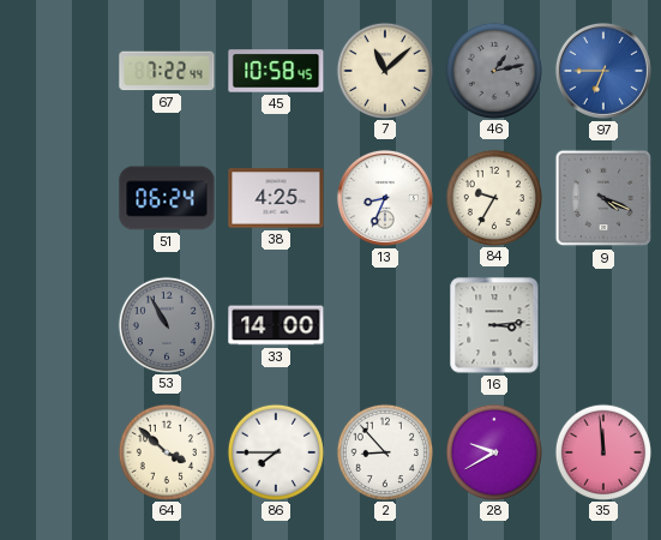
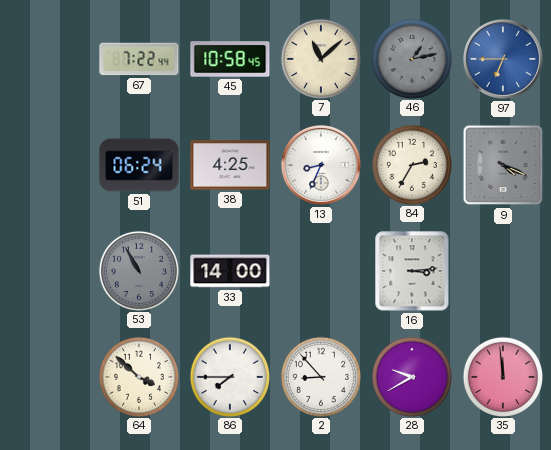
84: 9:35 -> 2:35
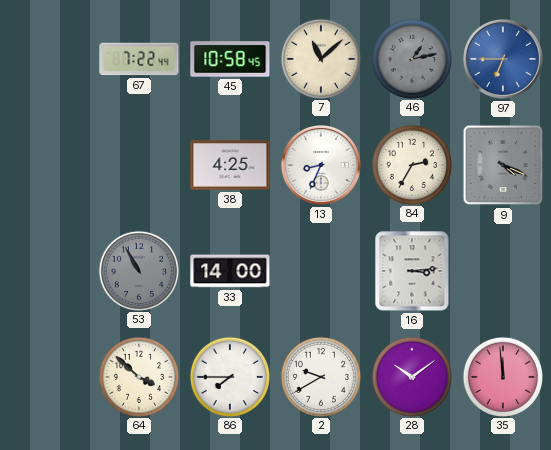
51: 06:24 -> none
2: 8:53 -> 9:40
28: 9:40 -> 10:09
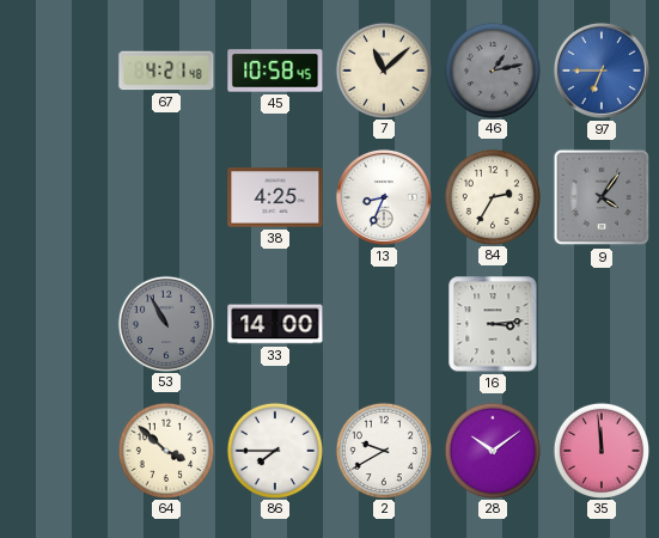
67: 7:22 -> 4:21
9: 4:19 -> 4:06
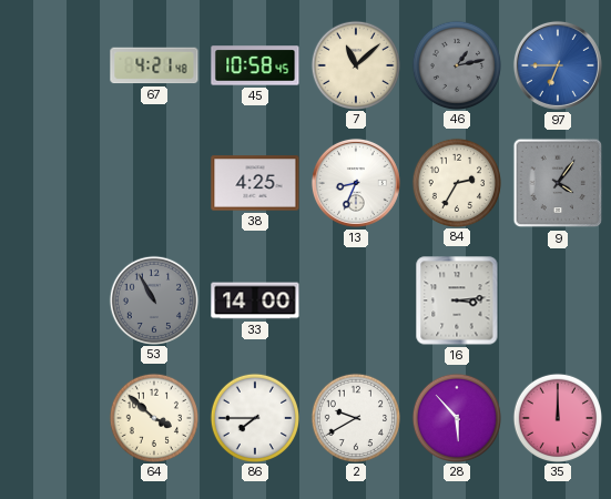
28: 10:09 -> 5:53
35: 11:59 -> 12:00
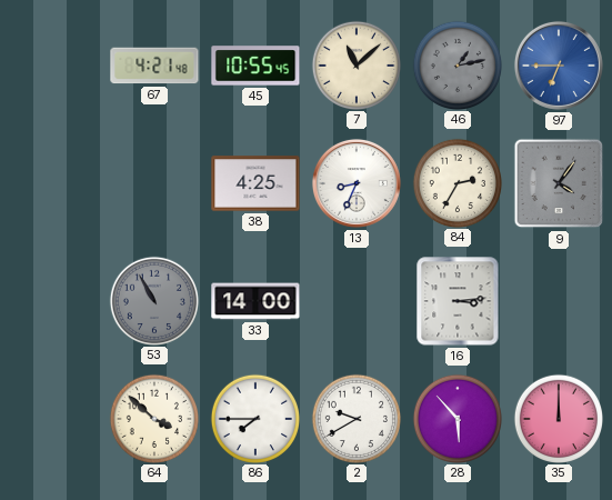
45: 10:58 -> 10:55
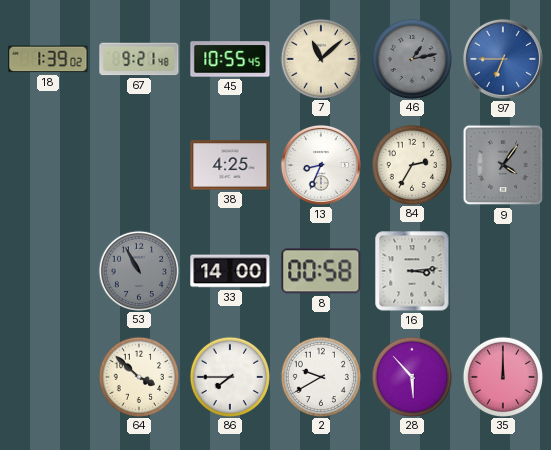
18: none -> 1:39
67: 4:21 -> 9:21
8: none -> 00:58
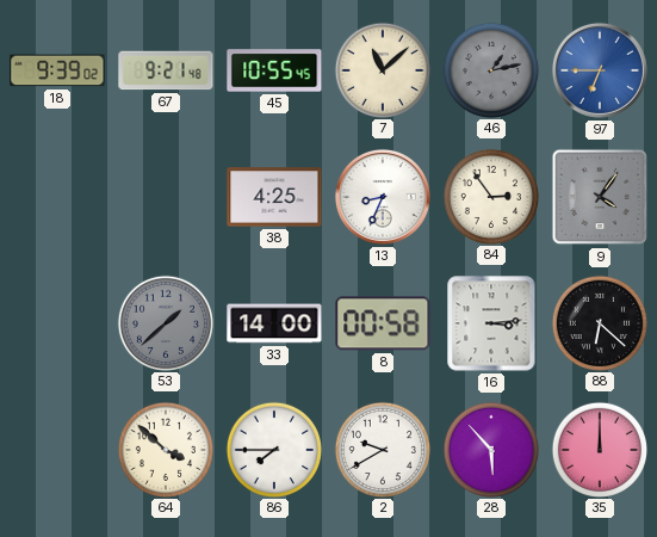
18: 1:39 -> 9:39
84: 2:35 -> 2:54
53: 10:55 -> 1:38
88: none -> 6:22
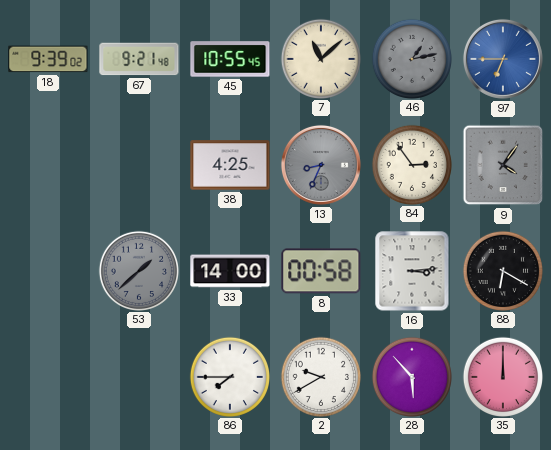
13 dial: white -> grey
88: 6:22 -> 6:20
64: 3:52 -> none
